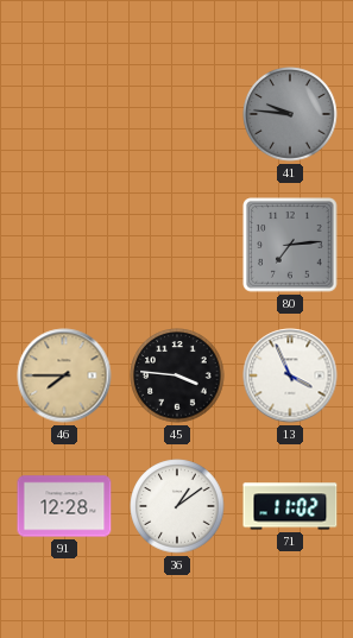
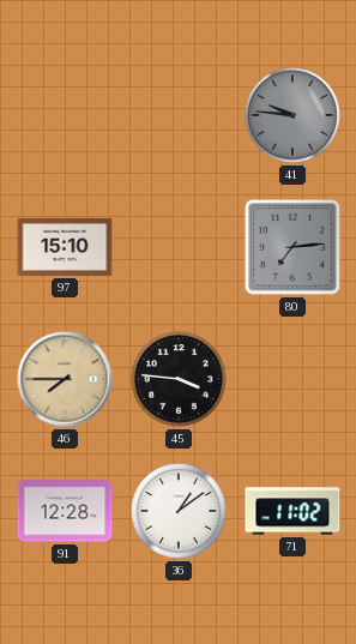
97: none -> 15:10
13: 3:56 -> none
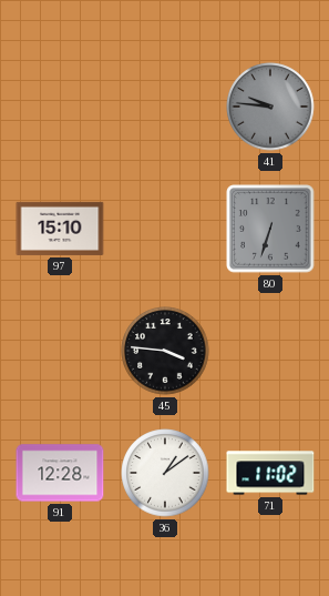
80: 7:14 -> 6:33
46: 7:45 -> none
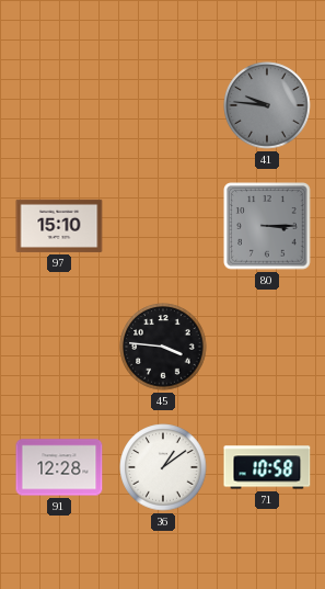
80: 6:33 -> 3:15
71: 11:02 -> 10:58
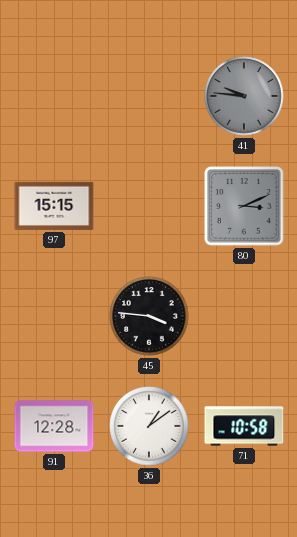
97: 15:10 -> 15:15
80: 3:15 -> 3:11
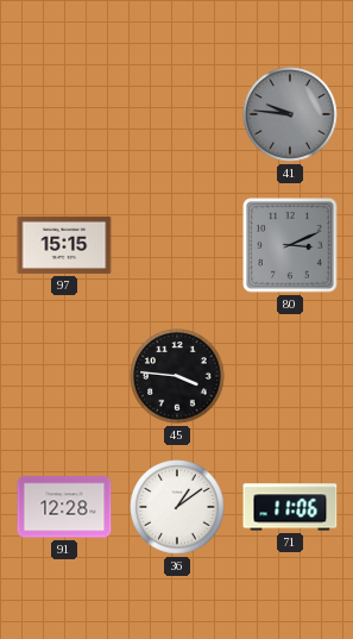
71: 10:58 -> 11:06
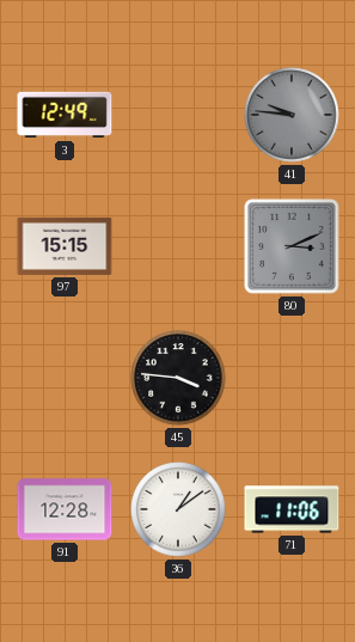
3: none -> 12:49
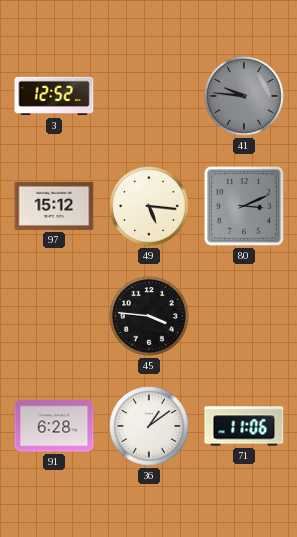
3: 12:49 -> 12:52
97: 15:15 -> 15:12
49: none -> 5:16
91: 12:28 -> 6:28
